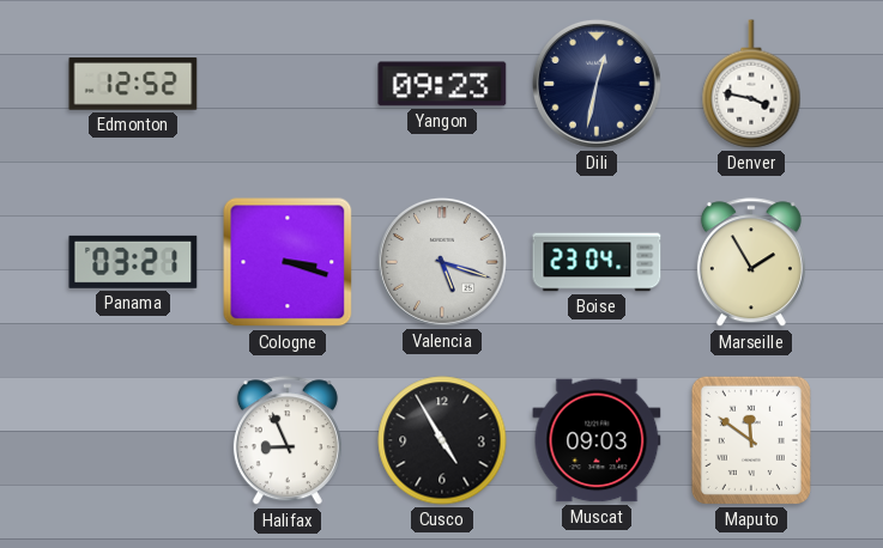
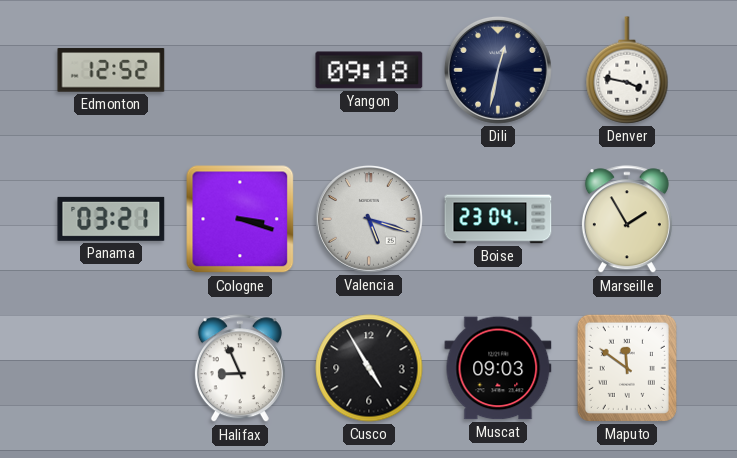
Yangon: 09:23 -> 09:18
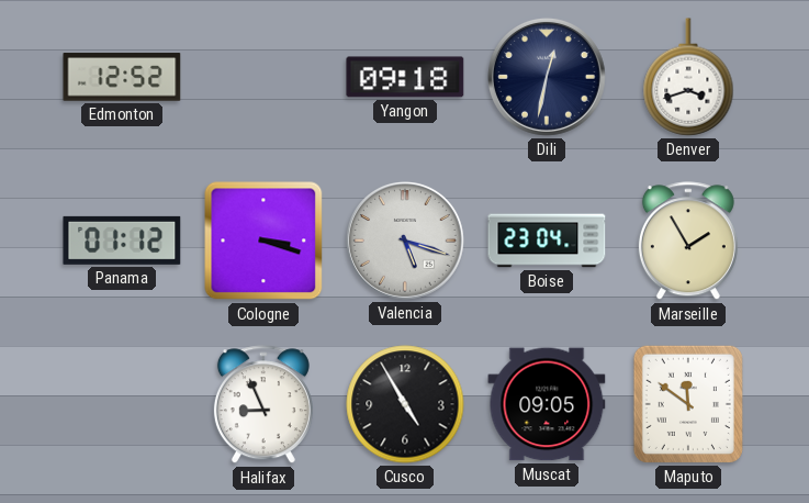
Denver: 3:47 -> 3:42
Panama: 03:21 -> 01:12
Muscat: 09:03 -> 09:05
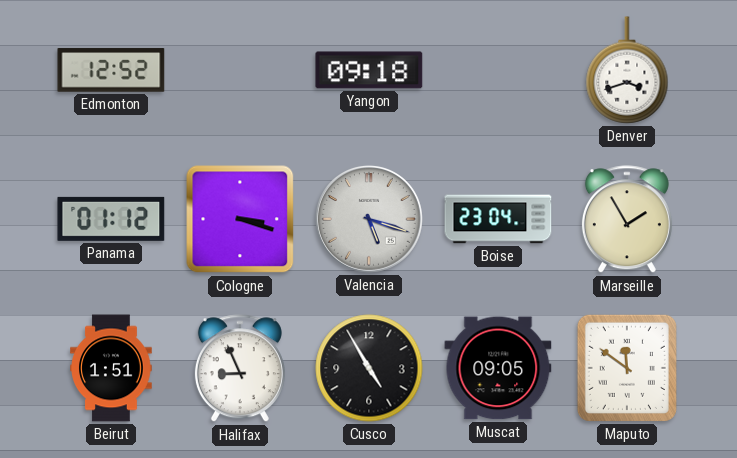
Dili: 12:32 -> none
Beirut: none -> 1:51
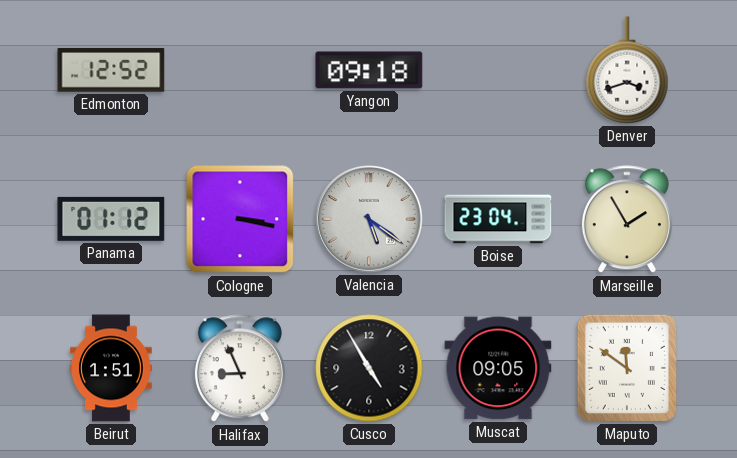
Cologne: 3:18 -> 3:17
Valencia: 5:18 -> 5:21
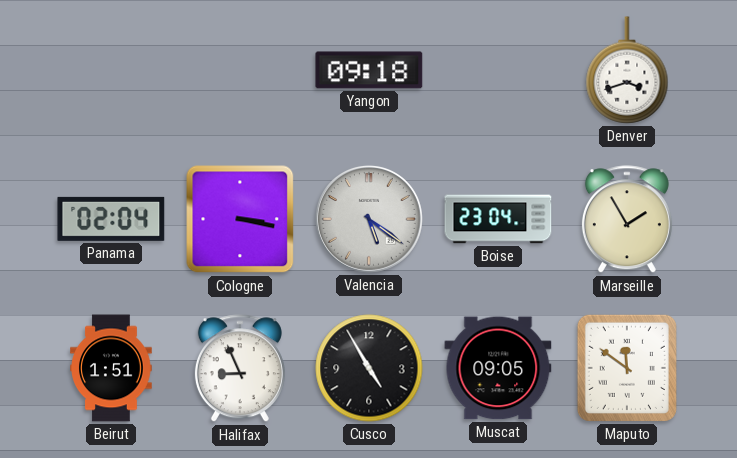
Edmonton: 12:52 -> none
Panama: 01:12 -> 02:04
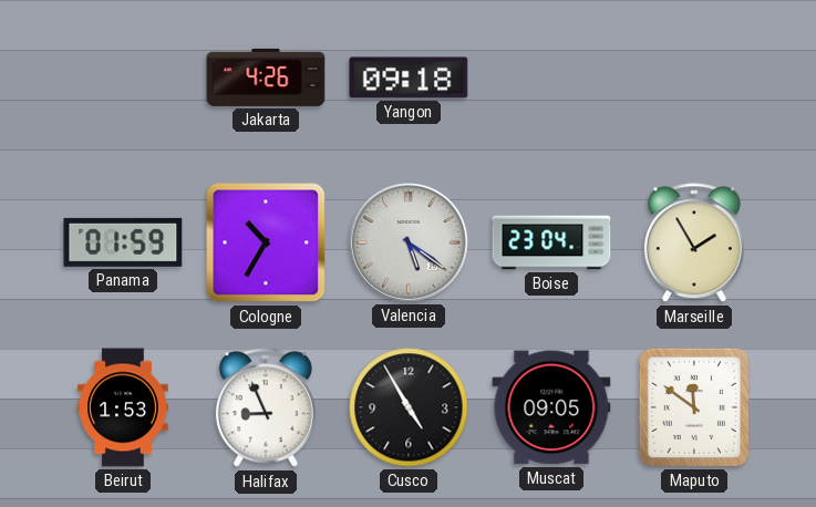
Jakarta: none -> 4:26
Denver: 3:42 -> none
Panama: 02:04 -> 01:59
Cologne: 3:17 -> 10:35
Beirut: 1:51 -> 1:53
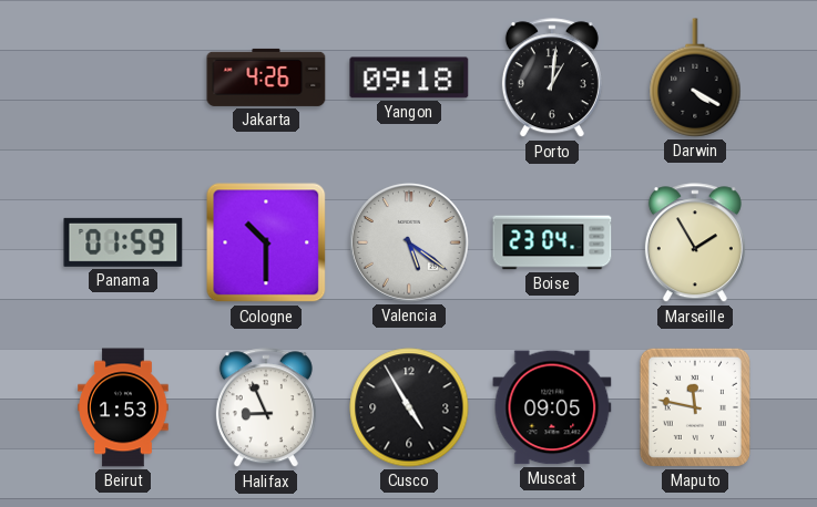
Porto: none -> 1:01
Darwin: none -> 4:20
Cologne: 10:35 -> 10:30
Maputo: 11:51 -> 11:47
